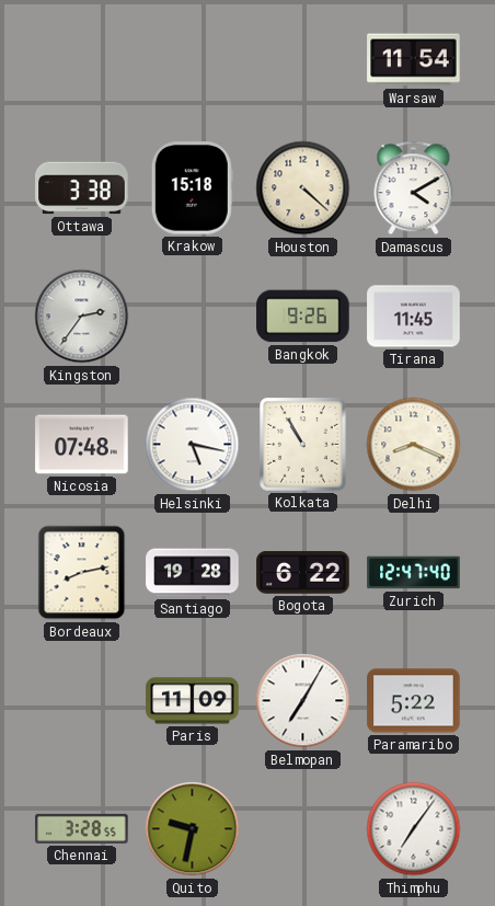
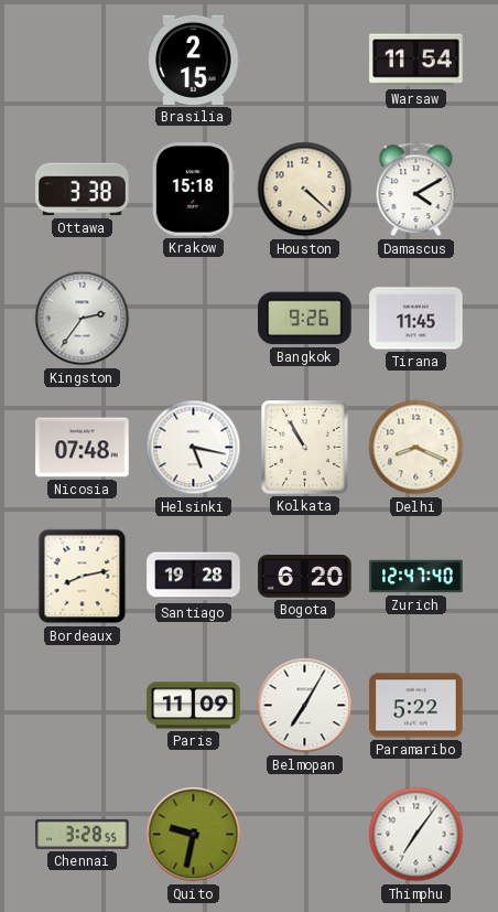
Brasilia: none -> 2:15
Bogota: 6:22 -> 6:20
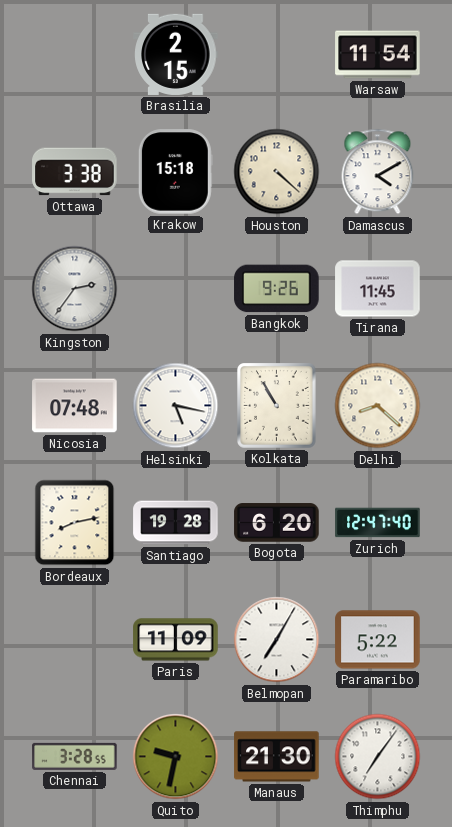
Delhi: 8:19 -> 8:22
Manaus: none -> 21:30
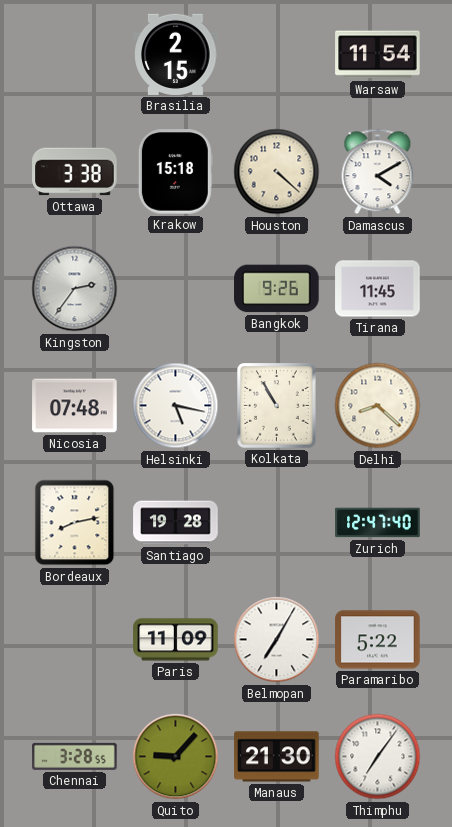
Bogota: 6:20 -> none
Quito: 9:32 -> 9:07
